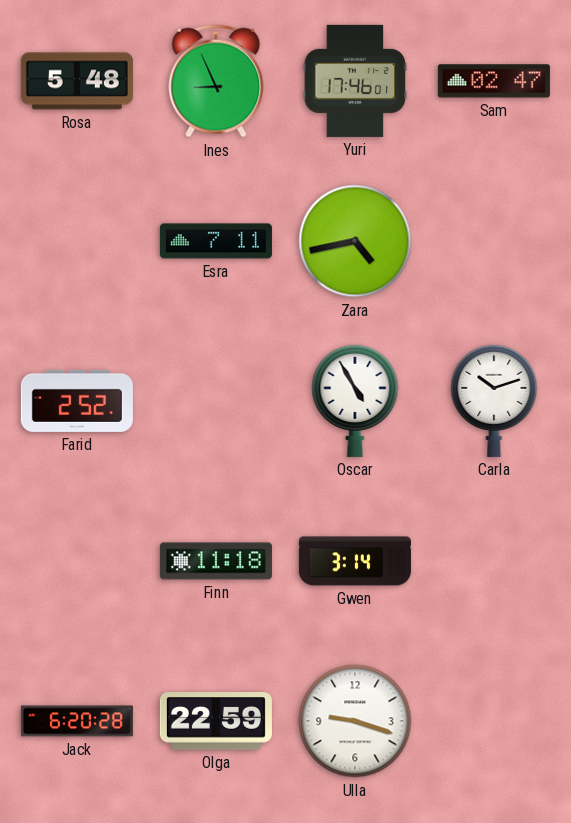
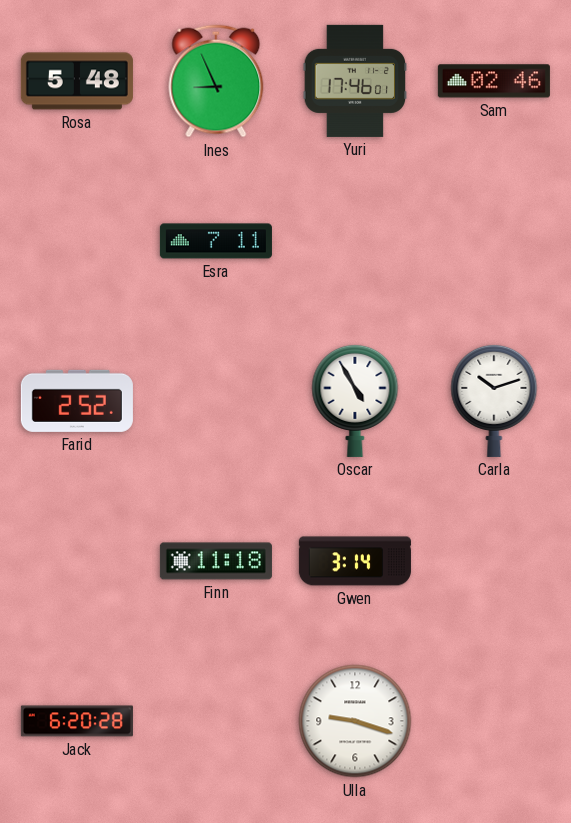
Sam: 02:47 -> 02:46
Zara: 4:43 -> none
Olga: 22:59 -> none
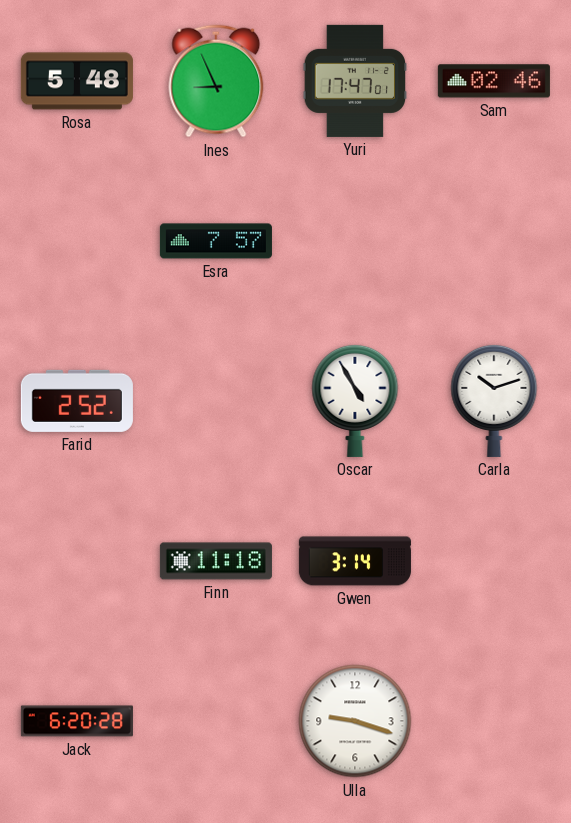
Yuri: 17:46 -> 17:47
Esra: 7:11 -> 7:57
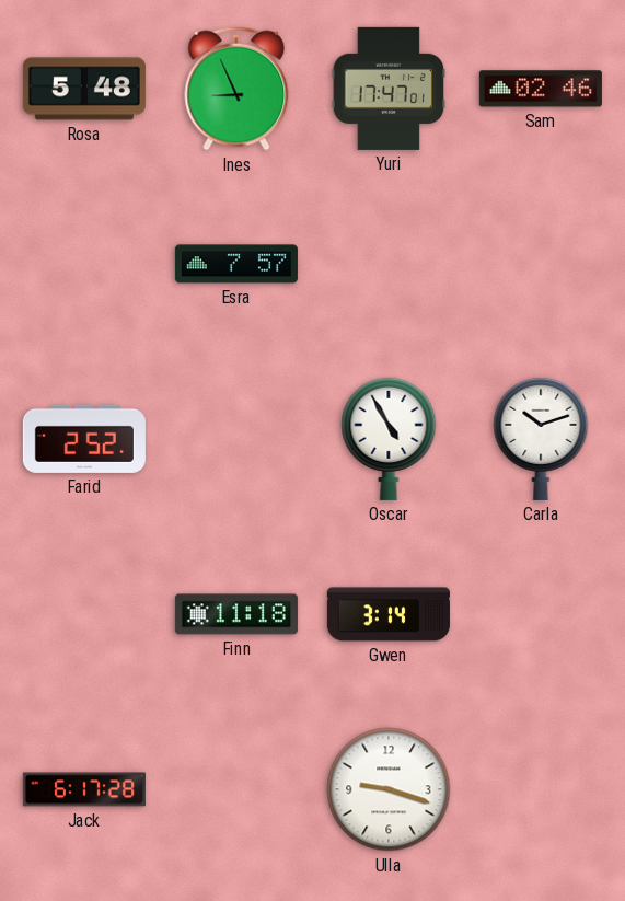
Jack: 6:20 -> 6:17
